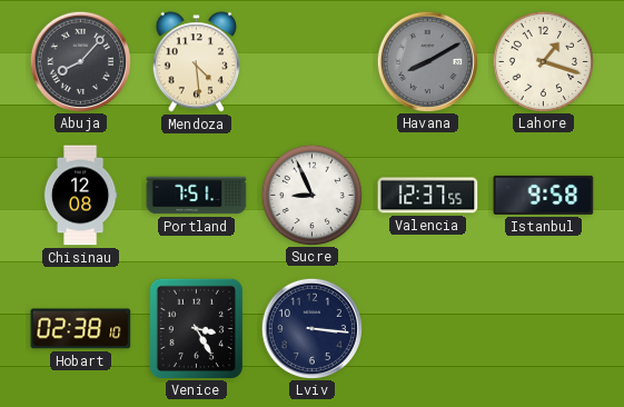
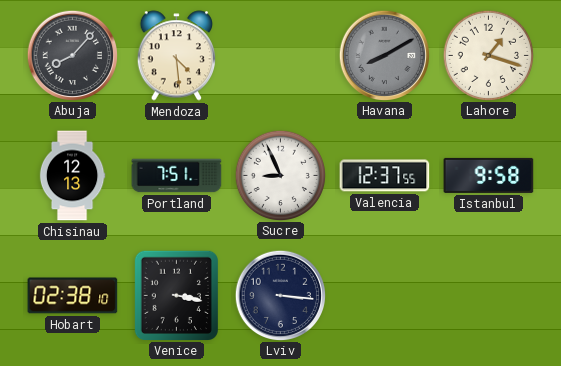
Chisinau: 12:08 -> 12:13
Venice: 3:25 -> 3:17
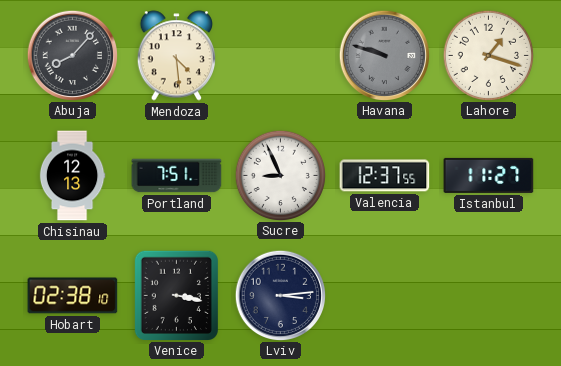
Havana: 8:10 -> 9:48
Istanbul: 9:58 -> 11:27
Lviv: 3:16 -> 3:14
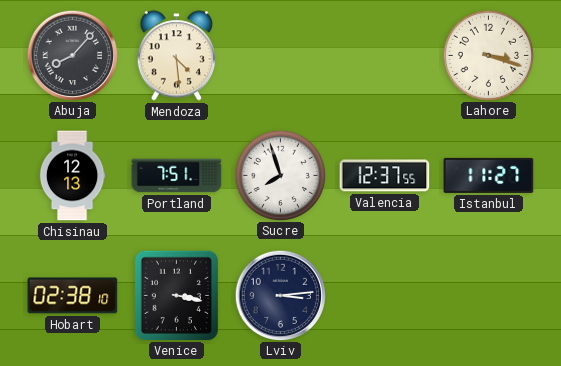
Havana: 9:48 -> none
Lahore: 1:18 -> 3:18
Sucre: 8:56 -> 7:57
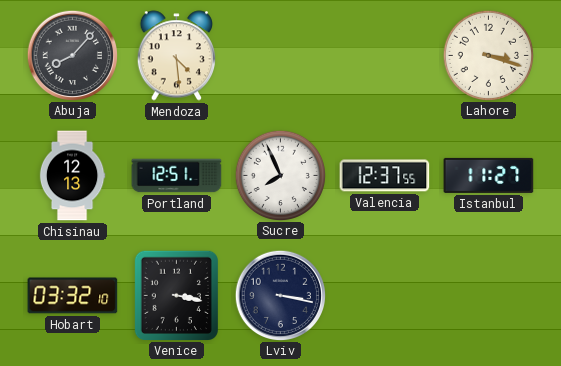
Portland: 7:51 -> 12:51
Sucre: 7:57 -> 7:56
Hobart: 02:38 -> 03:32
Lviv: 3:14 -> 3:17
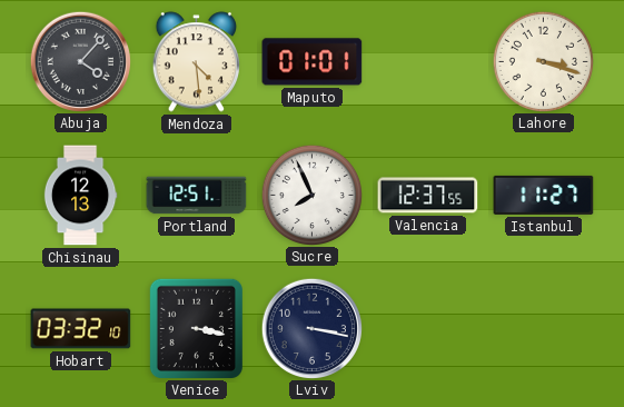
Abuja: 8:07 -> 4:07
Maputo: none -> 01:01
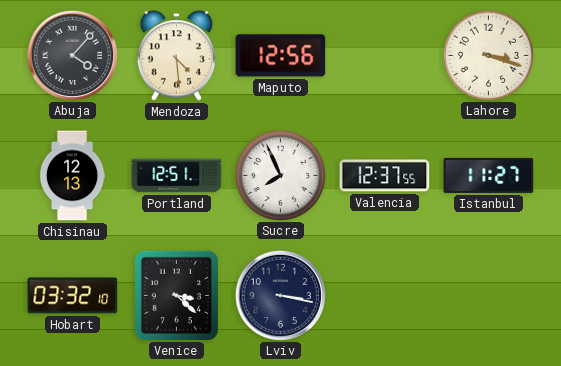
Maputo: 01:01 -> 12:56
Venice: 3:17 -> 3:22
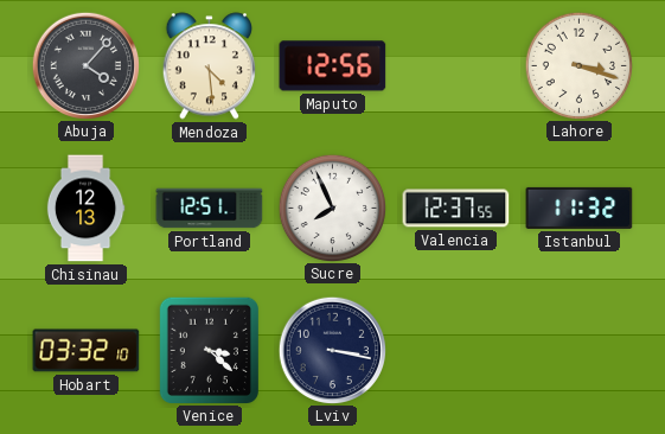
Istanbul: 11:27 -> 11:32
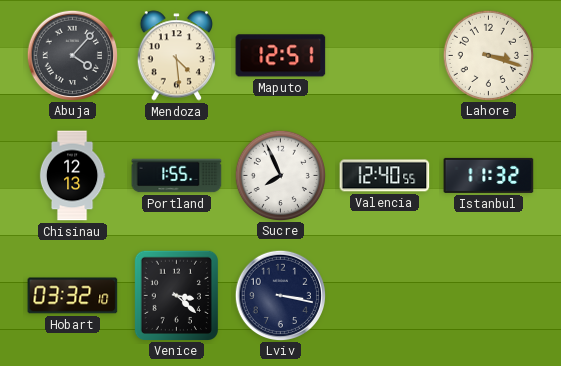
Maputo: 12:56 -> 12:51
Portland: 12:51 -> 1:55
Valencia: 12:37 -> 12:40
